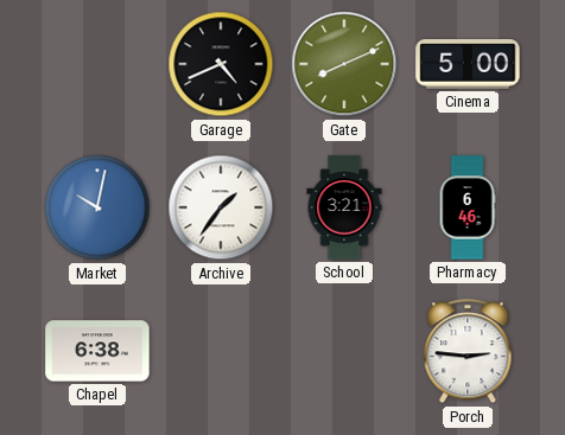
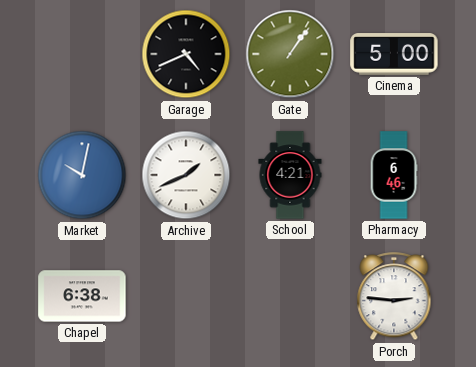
Gate: 8:11 -> 1:06
Archive: 1:36 -> 1:41
School: 3:21 -> 4:21
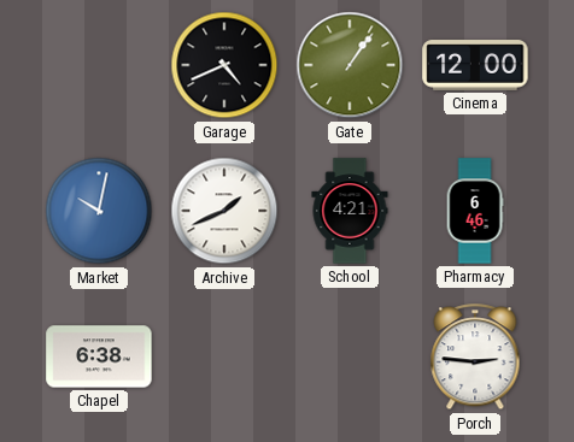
Cinema: 5:00 -> 12:00
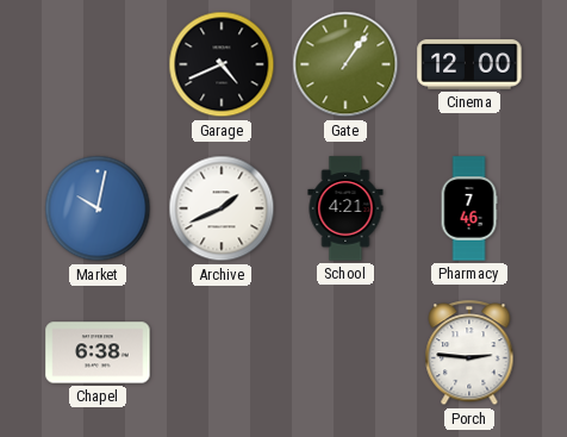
Pharmacy: 6:46 -> 7:46
